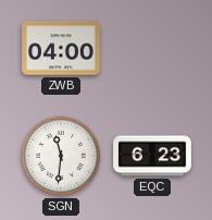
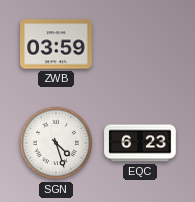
ZWB: 04:00 -> 03:59
SGN: 11:31 -> 4:27
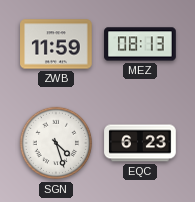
ZWB: 03:59 -> 11:59
MEZ: none -> 08:13
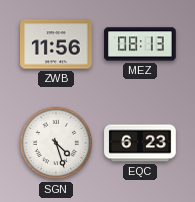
ZWB: 11:59 -> 11:56
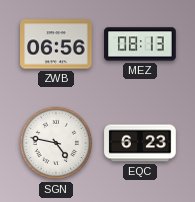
ZWB: 11:56 -> 06:56
SGN: 4:27 -> 4:47
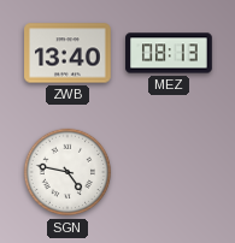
ZWB: 06:56 -> 13:40
EQC: 6:23 -> none
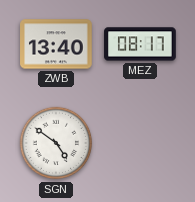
MEZ: 08:13 -> 08:17
SGN: 4:47 -> 4:51
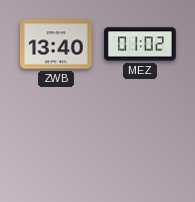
MEZ: 08:17 -> 01:02
SGN: 4:51 -> none
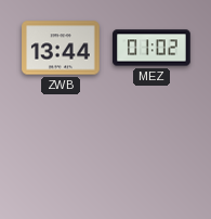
ZWB: 13:40 -> 13:44
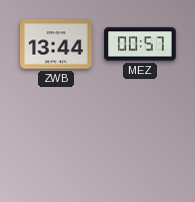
MEZ: 01:02 -> 00:57
